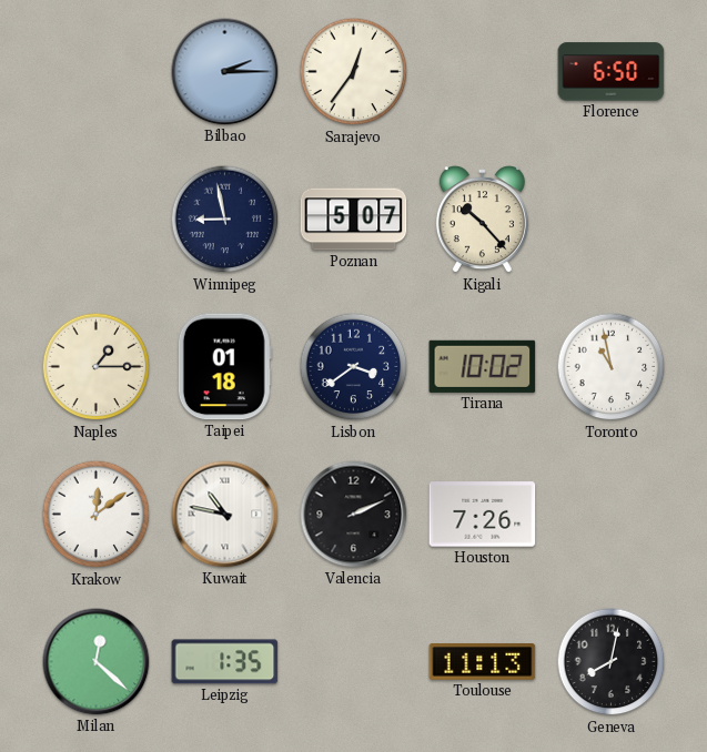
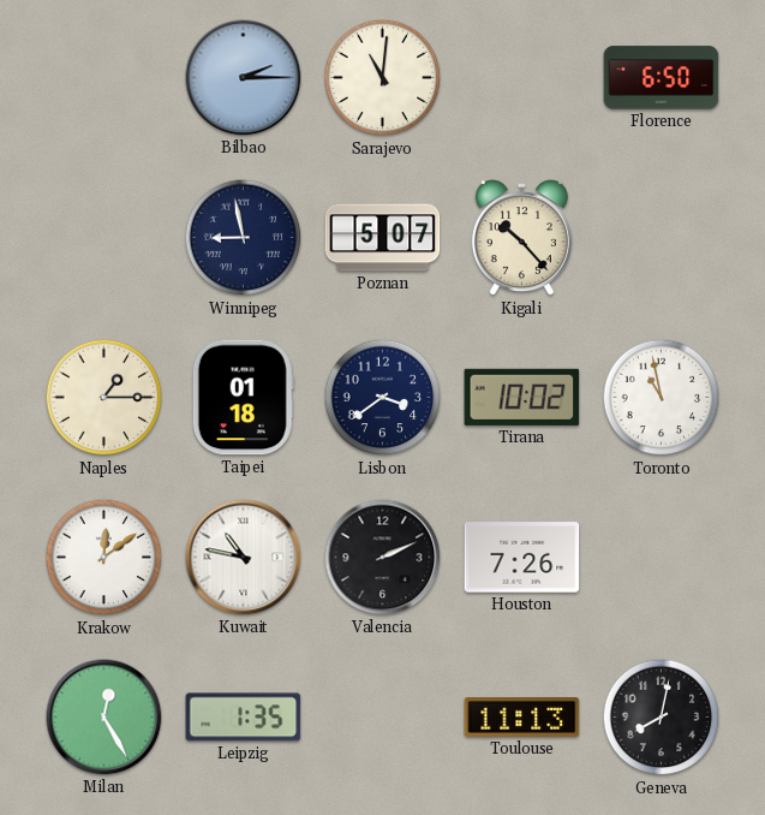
Sarajevo: 12:36 -> 11:01
Milan: 12:22 -> 12:25
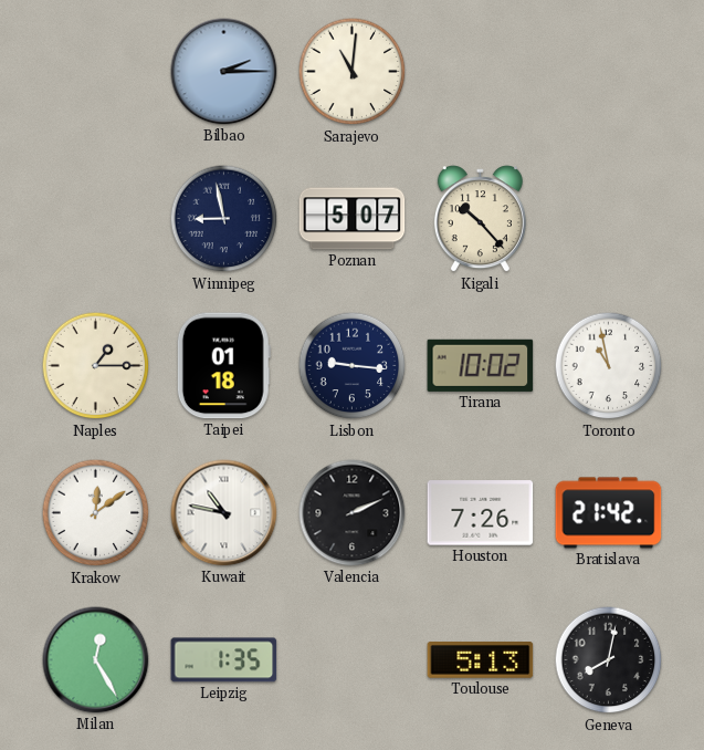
Florence: 6:50 -> none
Lisbon: 3:39 -> 9:16
Bratislava: none -> 21:42
Toulouse: 11:13 -> 5:13
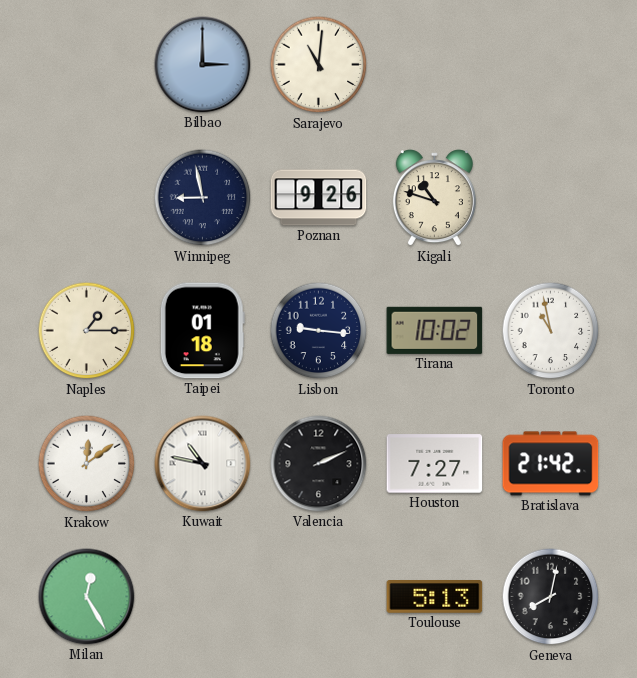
Bilbao: 2:15 -> 3:00
Poznan: 5:07 -> 9:26
Kigali: 10:23 -> 10:48
Houston: 7:26 -> 7:27
Leipzig: 1:35 -> none
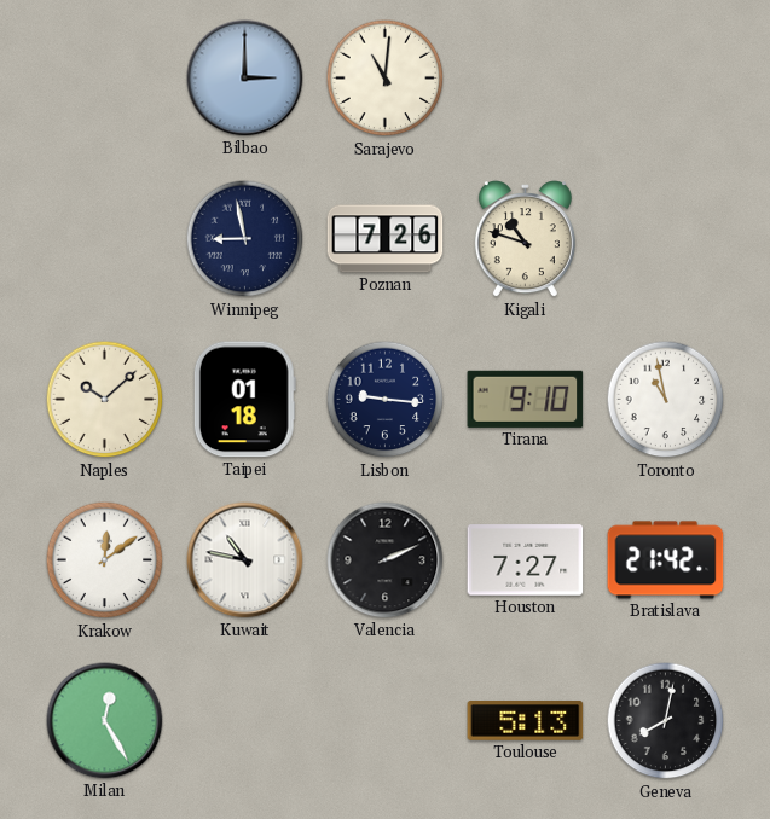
Poznan: 9:26 -> 7:26
Naples: 1:15 -> 10:08
Tirana: 10:02 -> 9:10
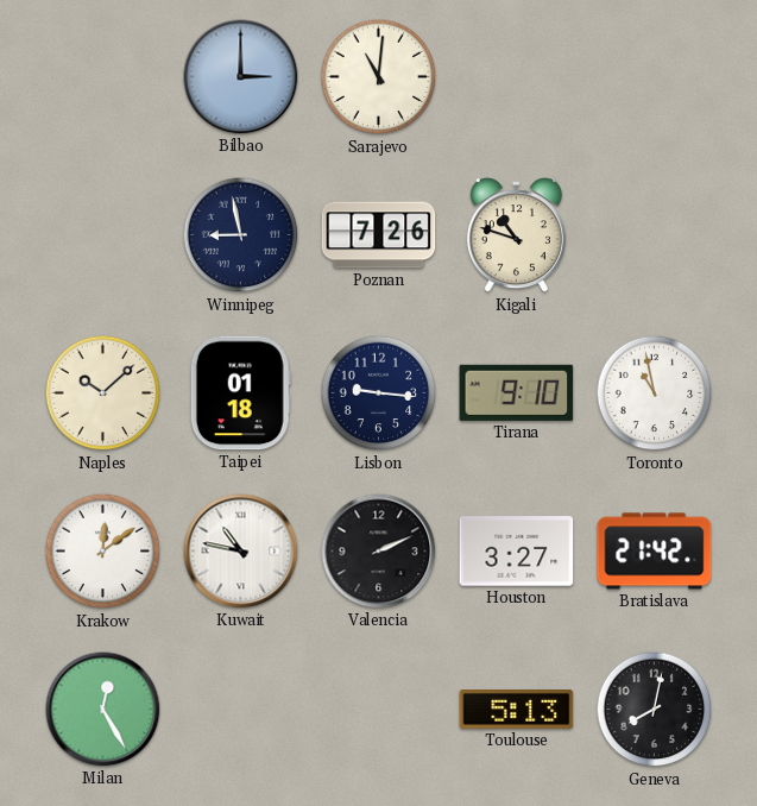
Houston: 7:27 -> 3:27
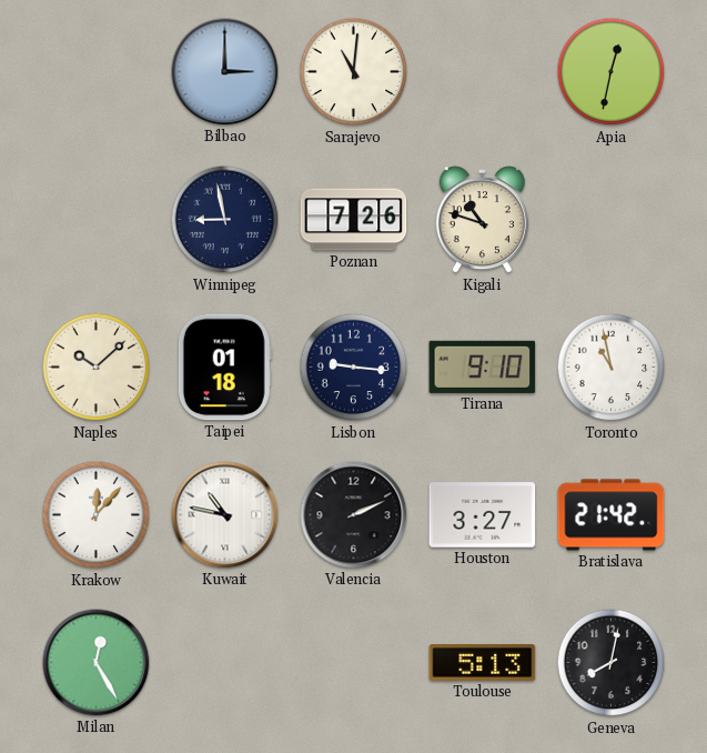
Apia: none -> 12:32
Krakow: 12:09 -> 12:07
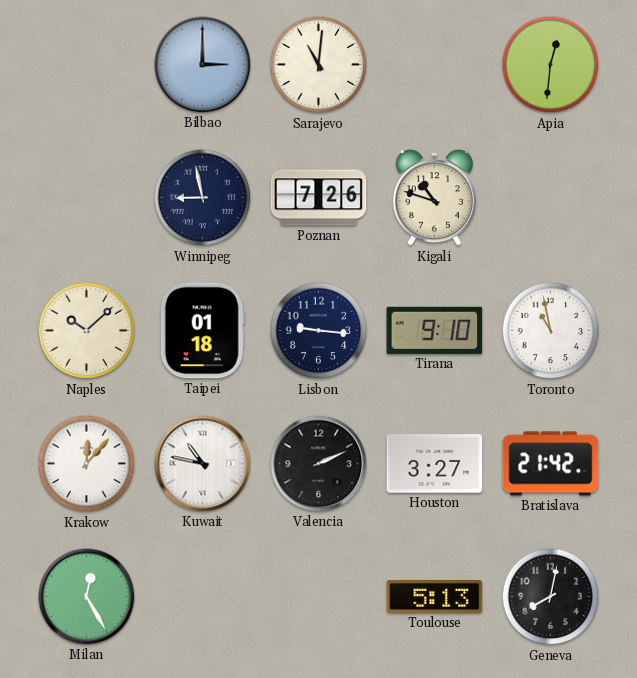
Apia: 12:32 -> 12:31
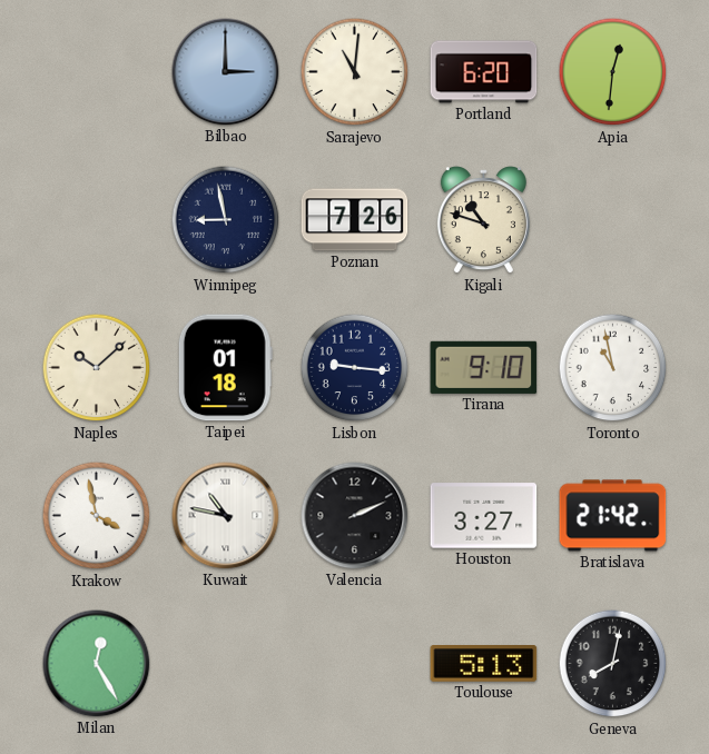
Portland: none -> 6:20
Krakow: 12:07 -> 3:58
